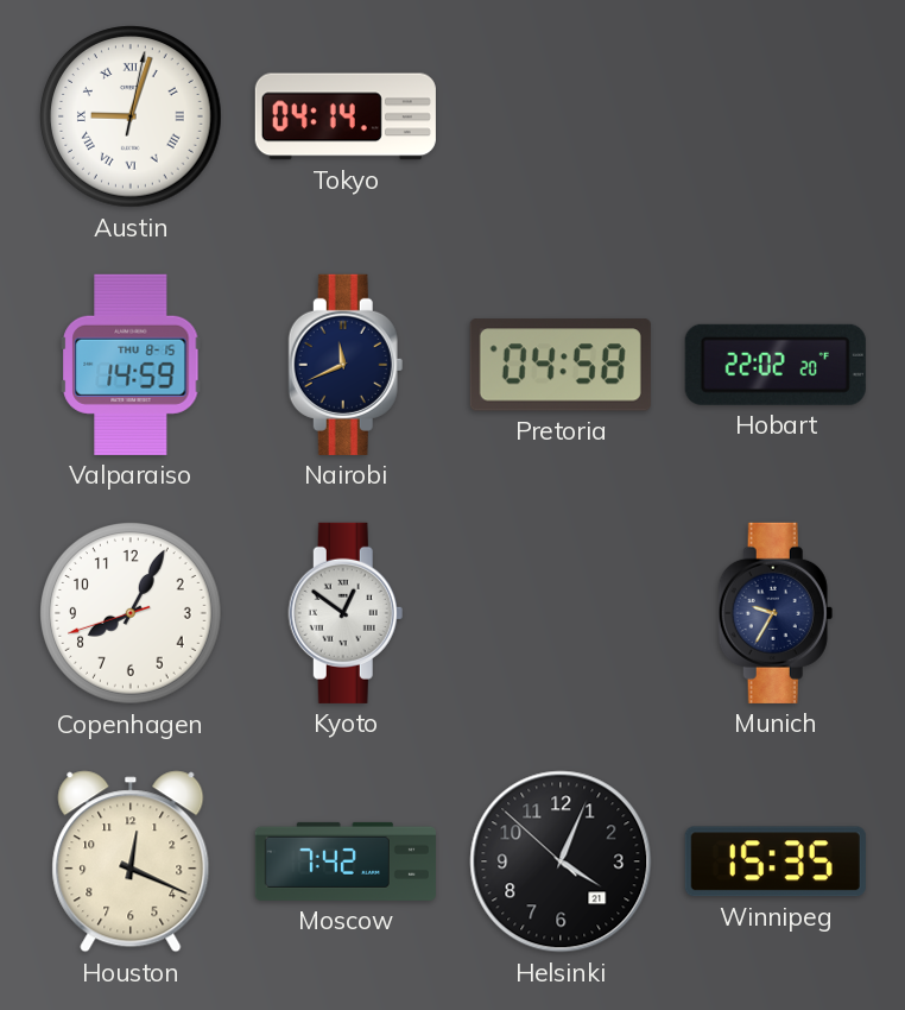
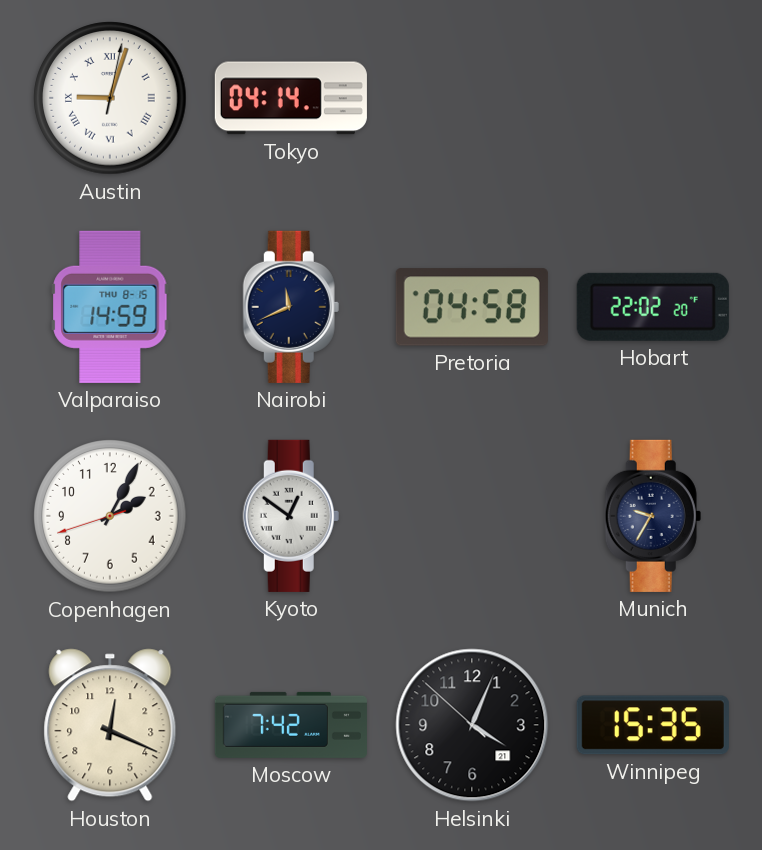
Copenhagen: 8:04 -> 2:04
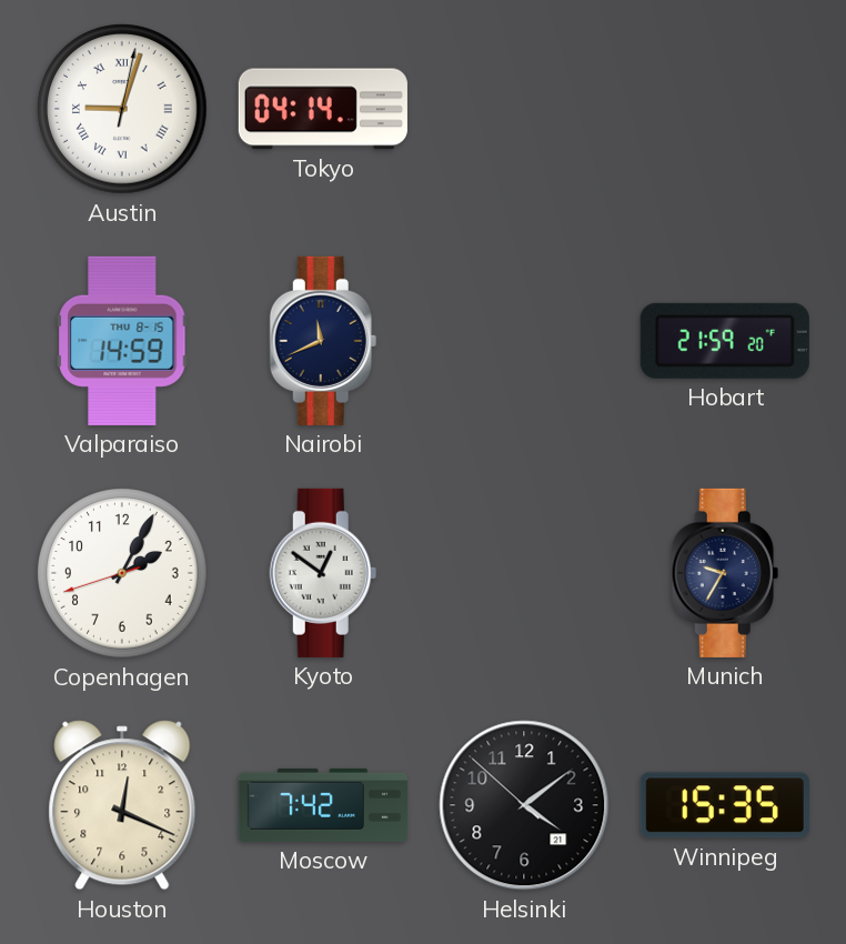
Pretoria: 04:58 -> none
Hobart: 22:02 -> 21:59
Helsinki: 4:03 -> 4:08
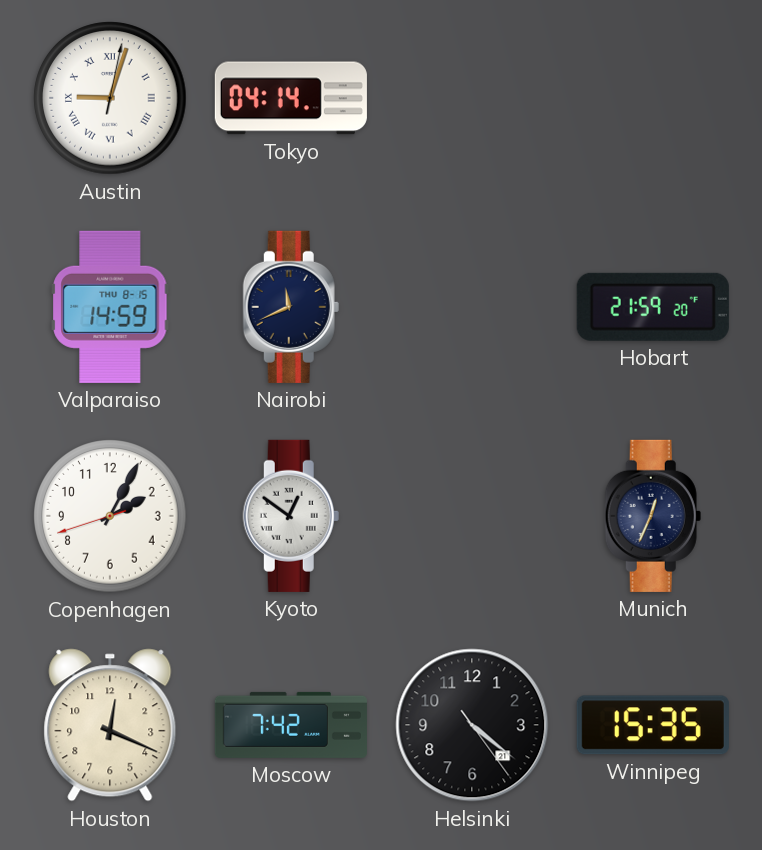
Munich: 9:35 -> 12:34
Helsinki: 4:08 -> 4:21
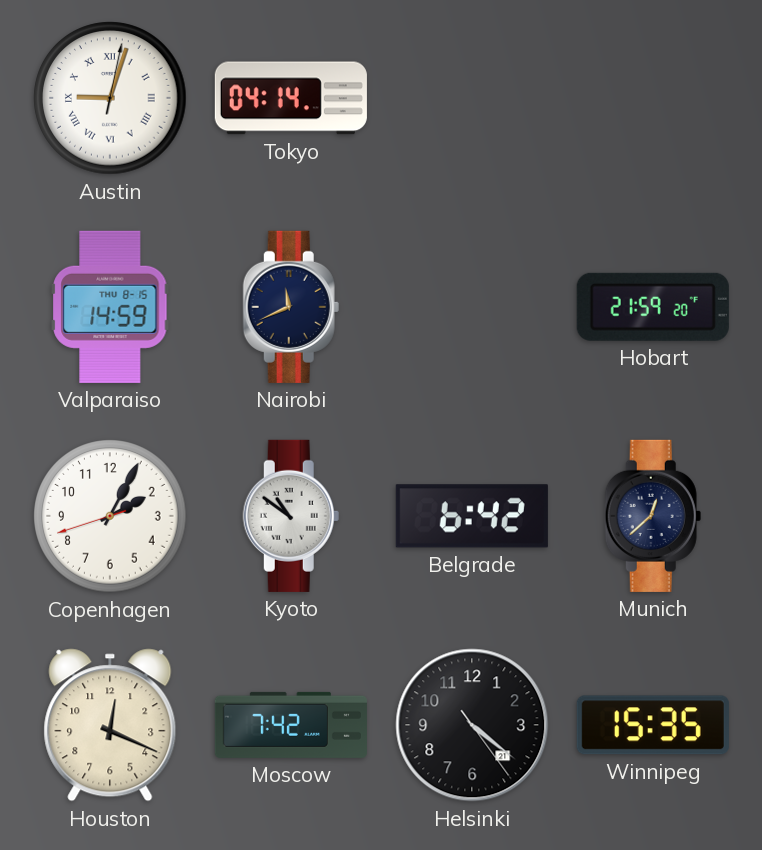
Kyoto: 12:51 -> 10:51
Belgrade: none -> 6:42
Munich: 12:34 -> 12:38
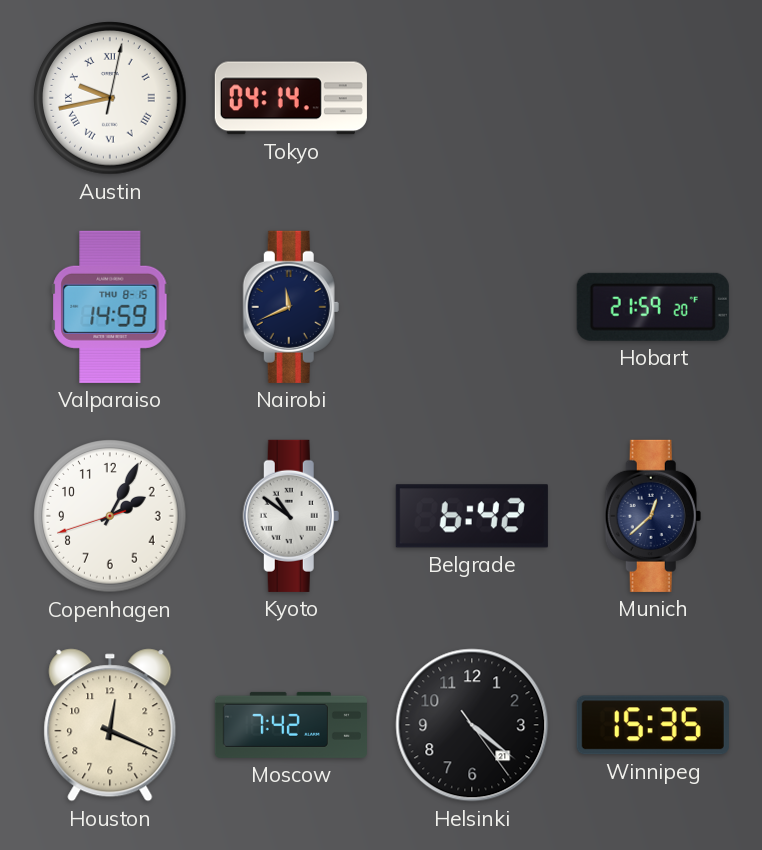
Austin: 9:03 -> 9:43
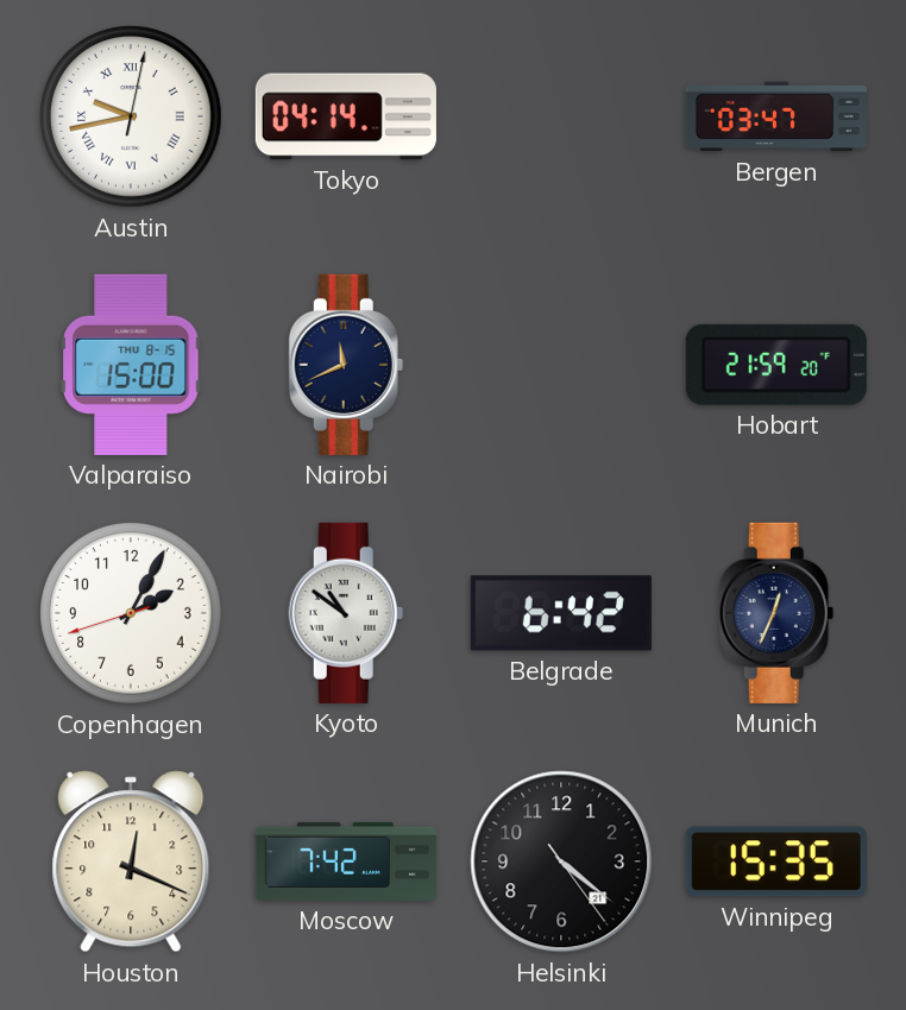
Bergen: none -> 03:47
Valparaiso: 14:59 -> 15:00
Munich: 12:38 -> 12:34
